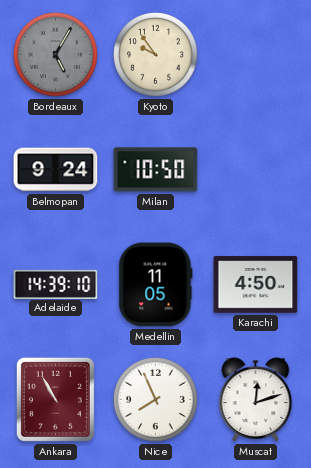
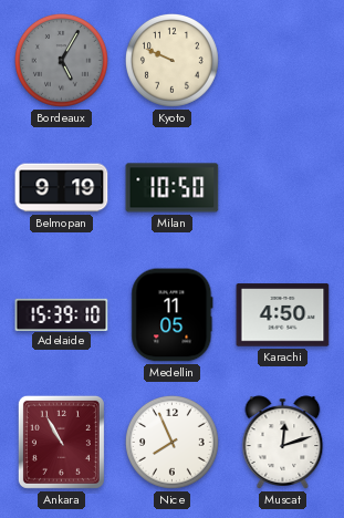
Kyoto: 9:54 -> 9:49
Belmopan: 9:24 -> 9:19
Adelaide: 14:39 -> 15:39
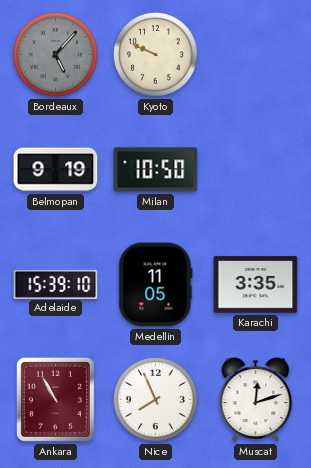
Bordeaux: 5:05 -> 5:07
Karachi: 4:50 -> 3:35
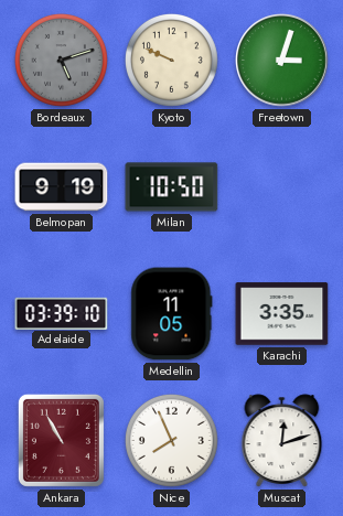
Bordeaux: 5:07 -> 5:12
Freetown: none -> 3:03
Adelaide: 15:39 -> 03:39
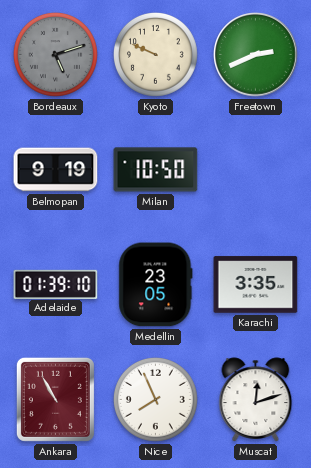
Freetown: 3:03 -> 2:41
Adelaide: 03:39 -> 01:39
Medellin: 11:05 -> 23:05
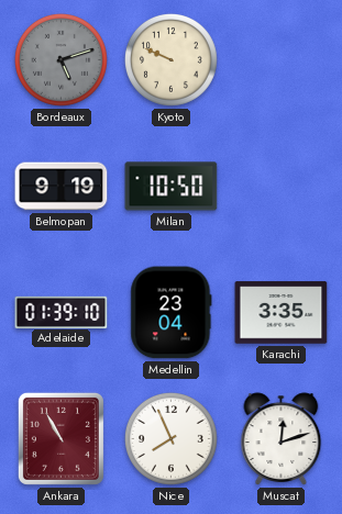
Freetown: 2:41 -> none
Medellin: 23:05 -> 23:04
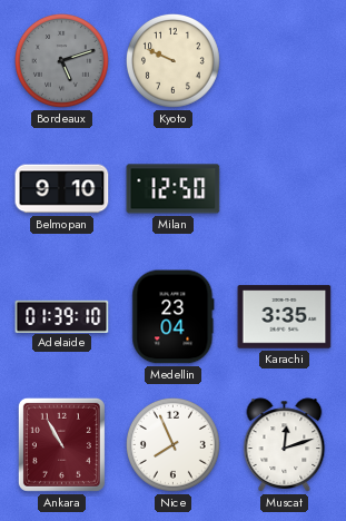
Belmopan: 9:19 -> 9:10
Milan: 10:50 -> 12:50
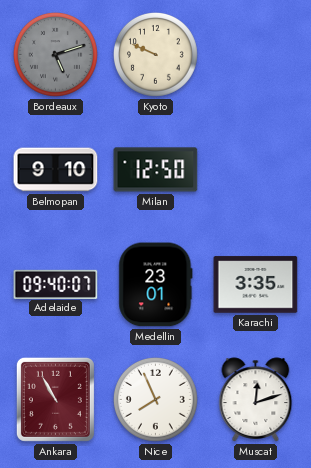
Adelaide: 01:39 -> 09:40
Medellin: 23:04 -> 23:01
